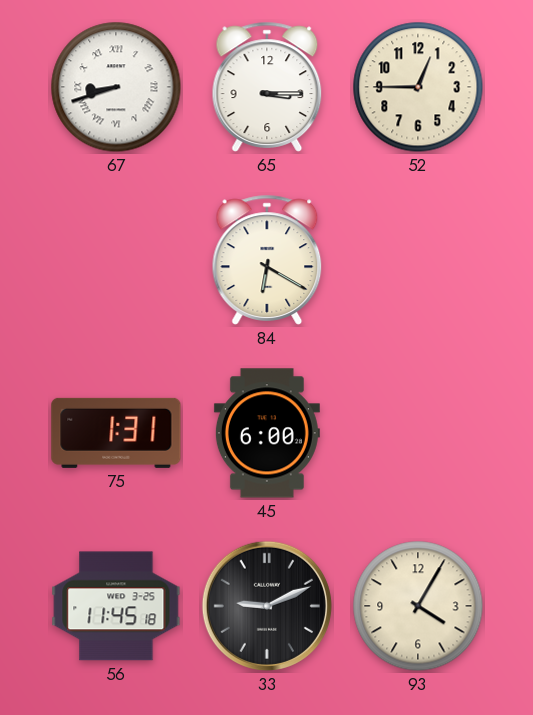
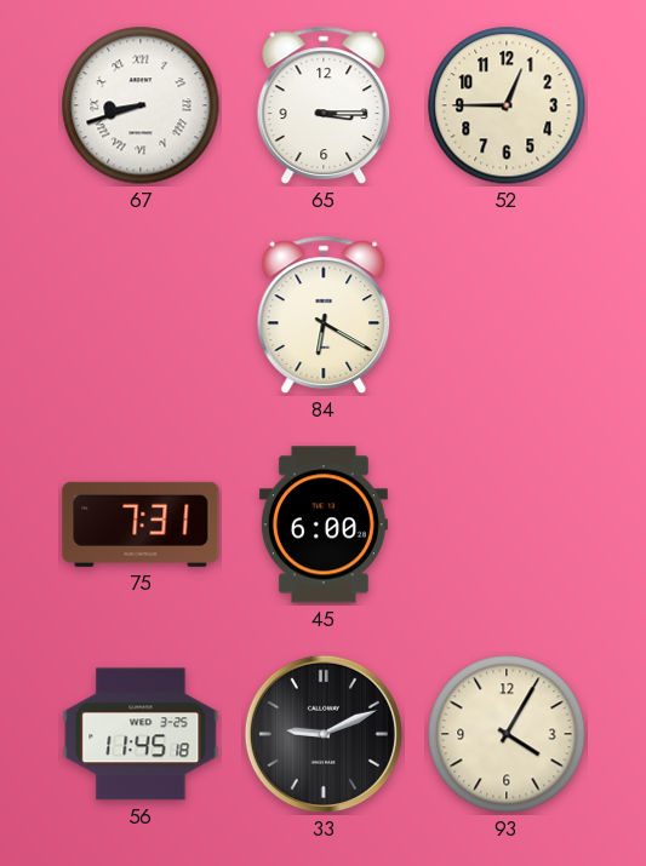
75: 1:31 -> 7:31
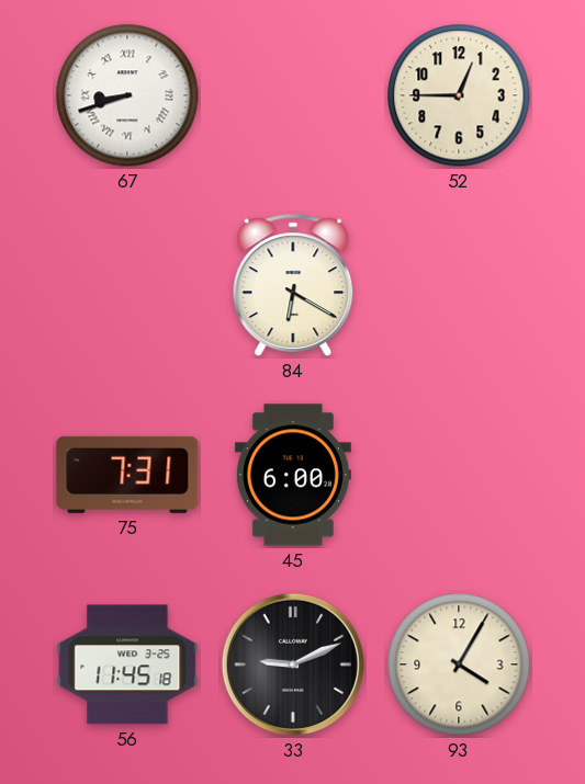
65: 3:15 -> none
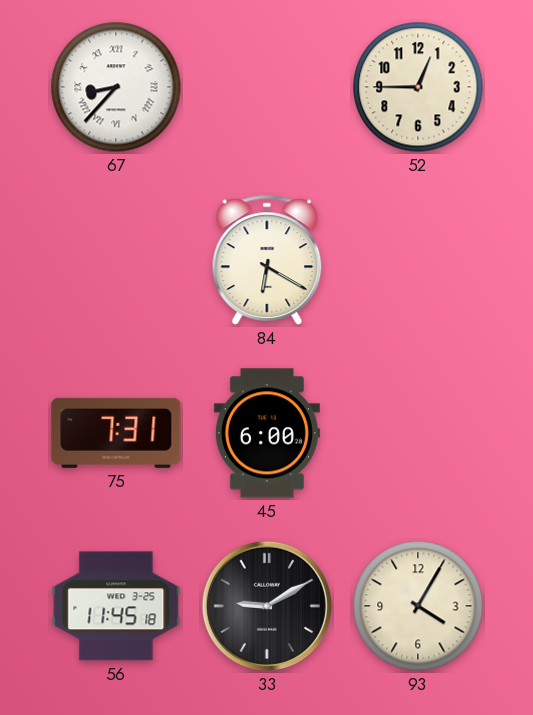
67: 8:42 -> 8:37
33: 9:11 -> 9:10
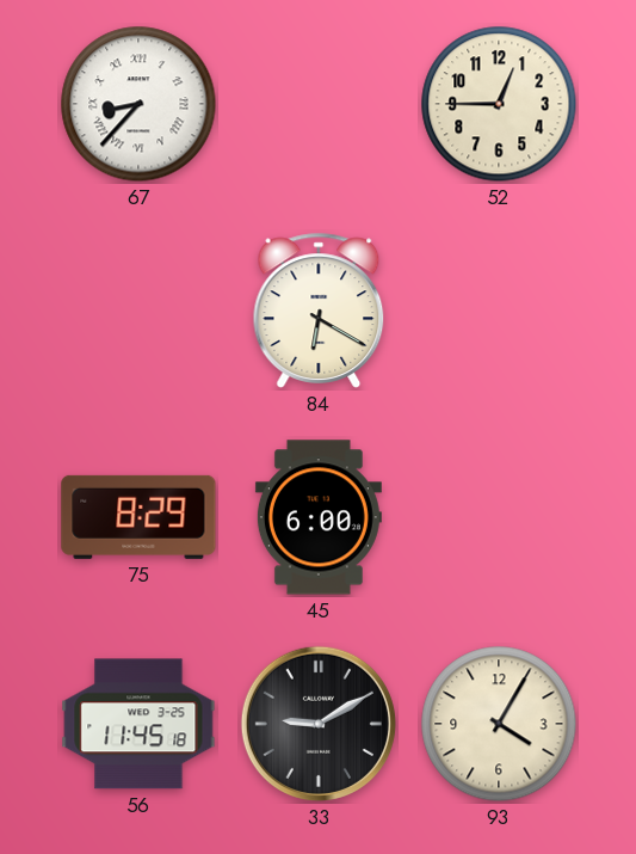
75: 7:31 -> 8:29
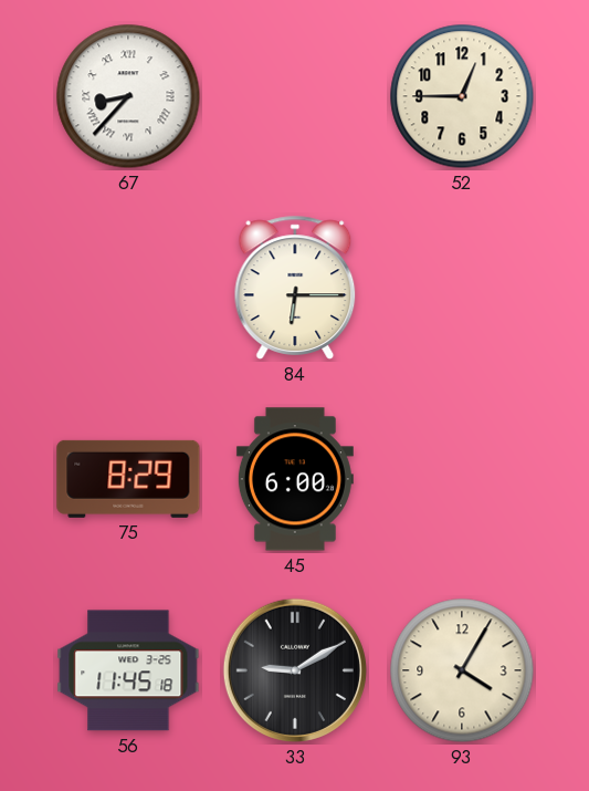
84: 6:20 -> 6:15
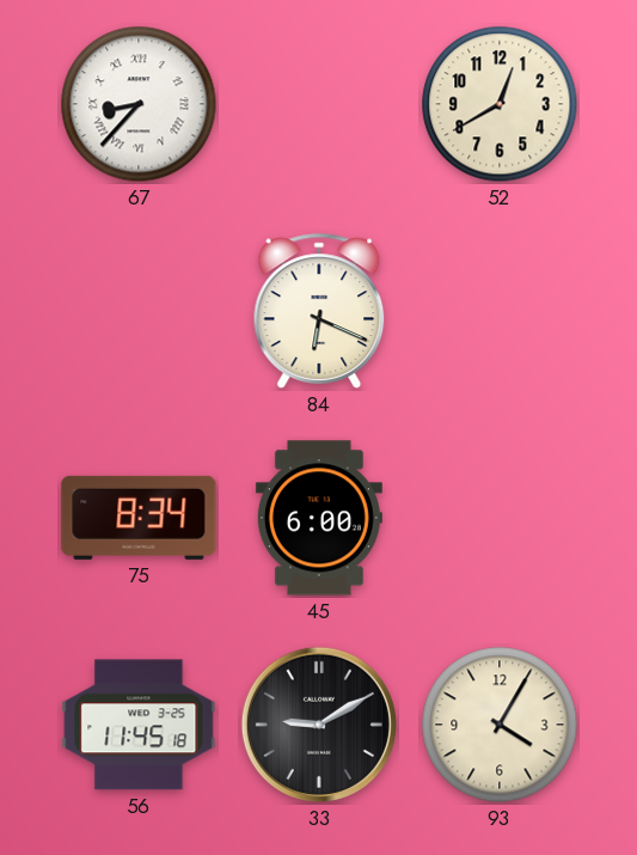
52: 12:45 -> 12:40
84: 6:15 -> 6:19
75: 8:29 -> 8:34
